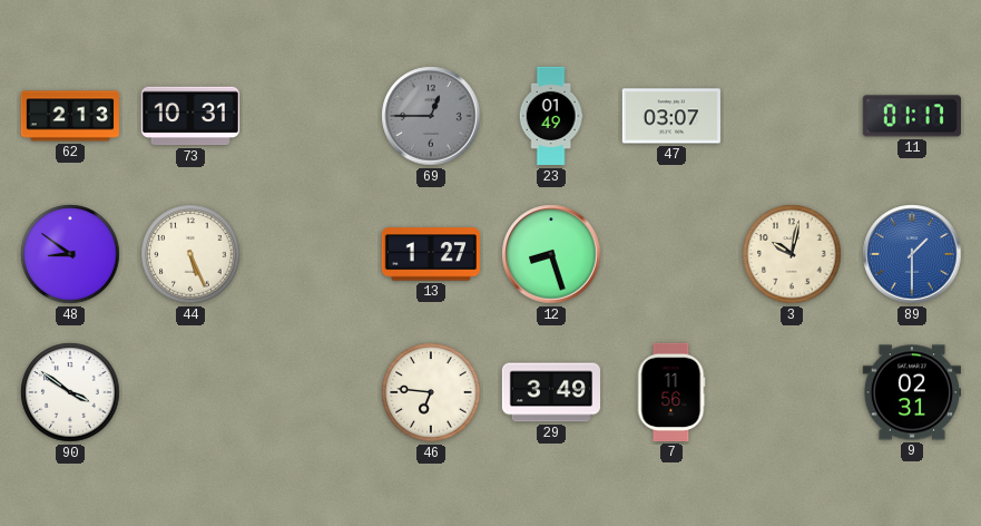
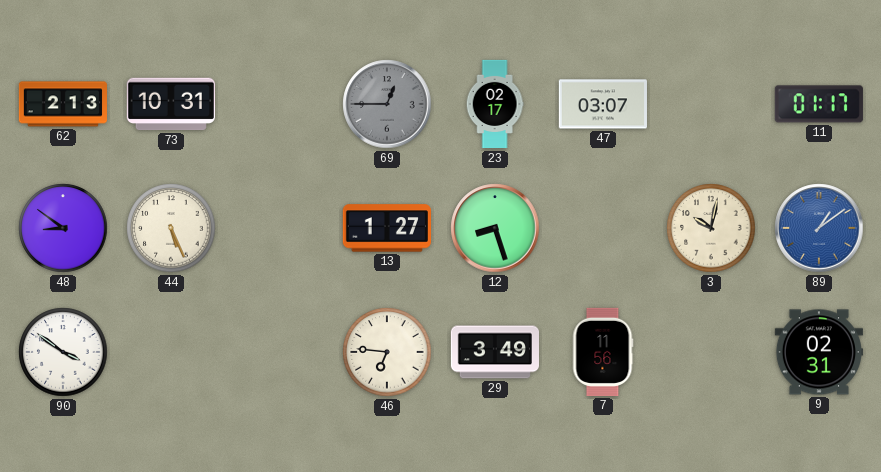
23: 01:49 -> 02:17
89: 1:30 -> 1:09
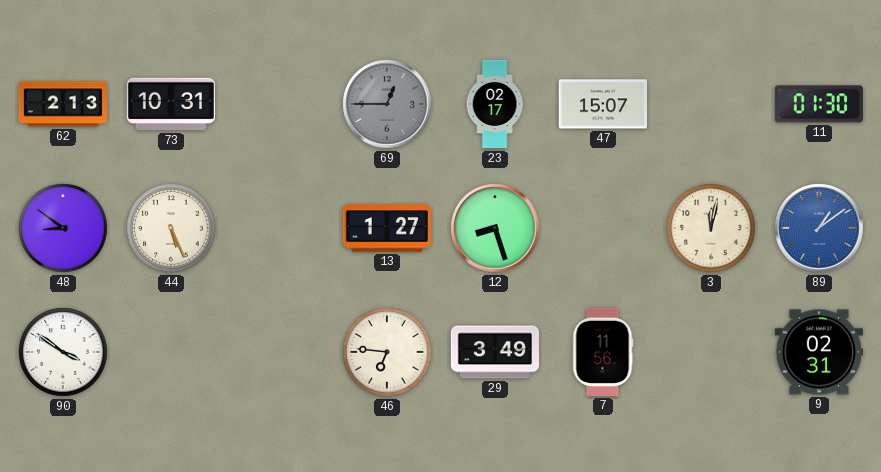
47: 03:07 -> 15:07
11: 01:17 -> 01:30
3: 10:02 -> 12:02
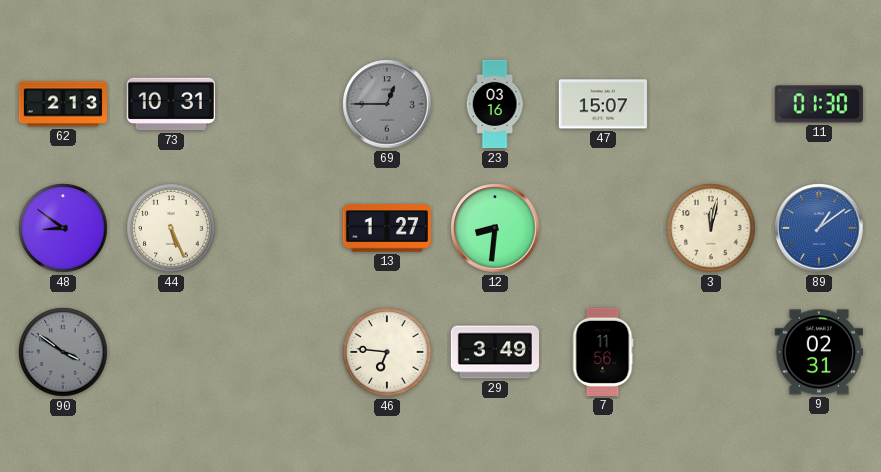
23: 02:17 -> 03:16
12: 8:27 -> 8:31
90 dial: white -> grey
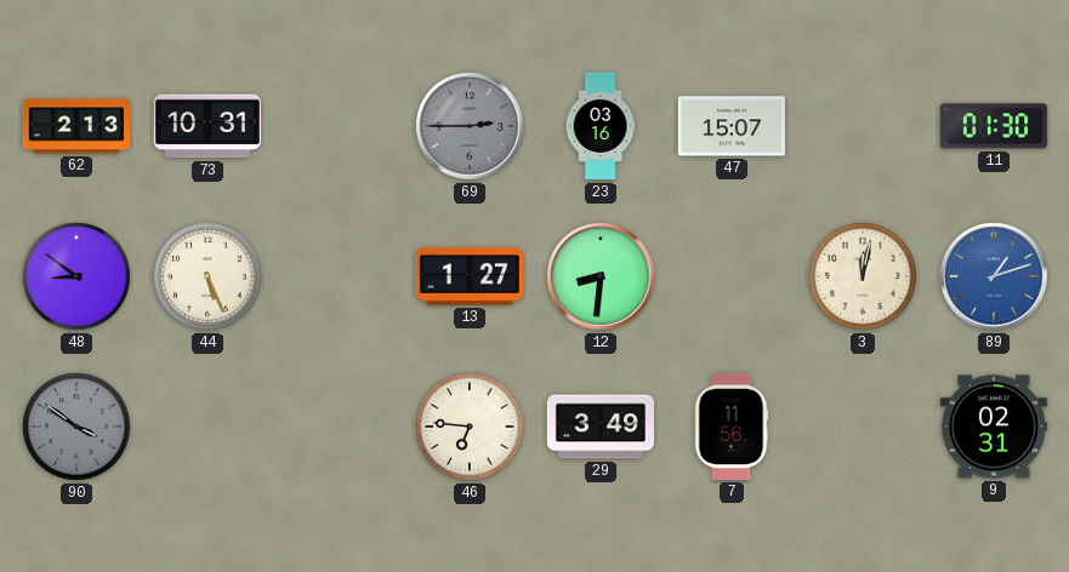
69: 12:45 -> 2:45
89: 1:09 -> 1:12
